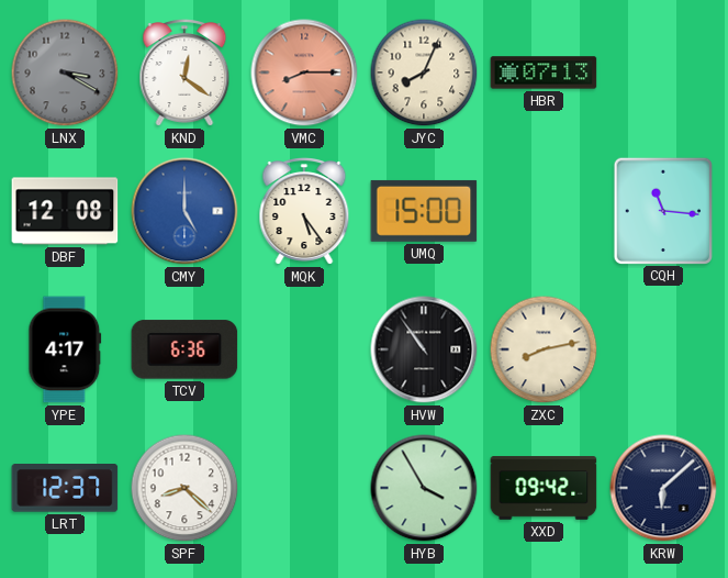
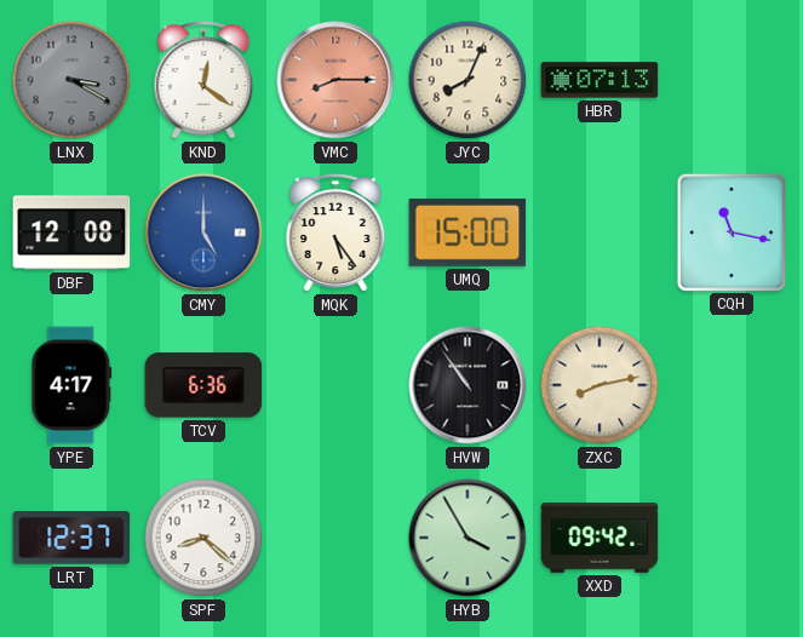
CQH: 11:16 -> 11:17
KRW: 6:08 -> none
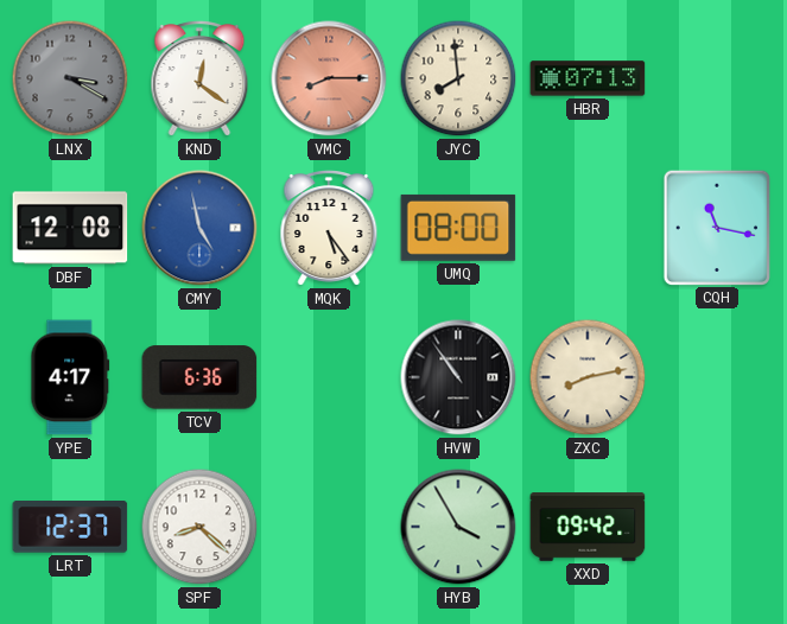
JYC: 8:04 -> 7:59
CMY: 5:00 -> 4:58
UMQ: 15:00 -> 08:00
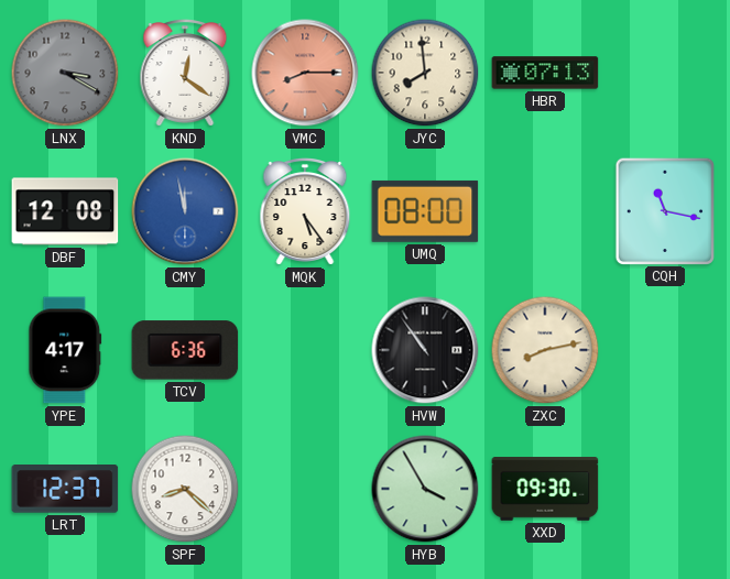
CMY: 4:58 -> 11:58
XXD: 09:42 -> 09:30
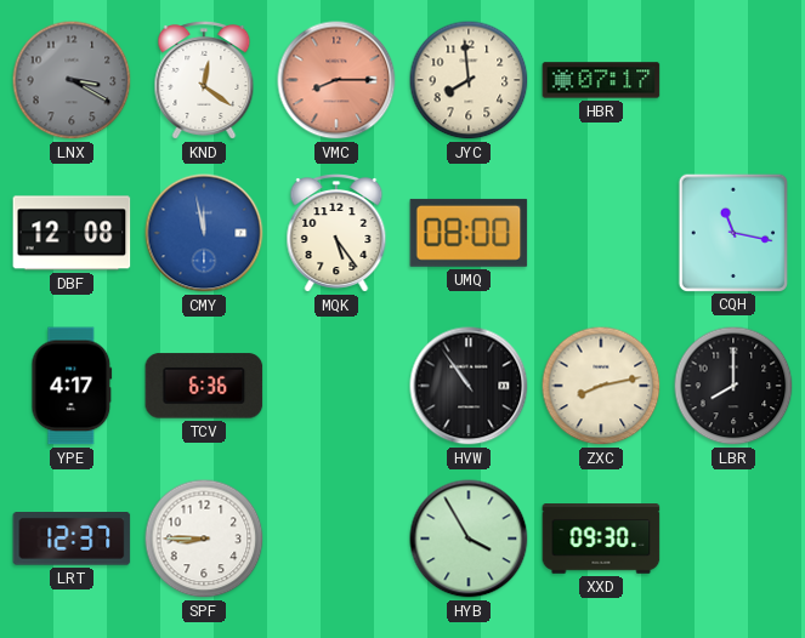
HBR: 07:13 -> 07:17
LBR: none -> 8:00
SPF: 8:22 -> 8:45
